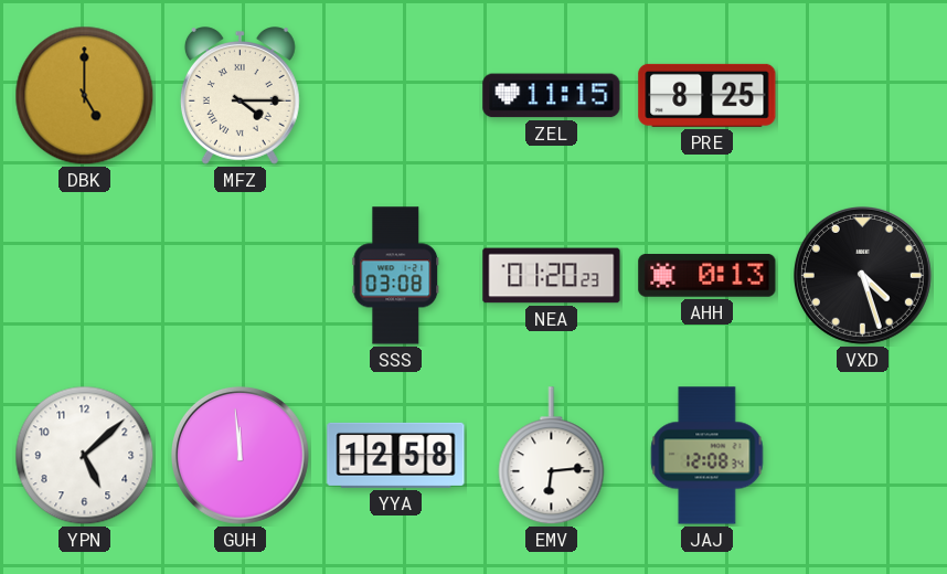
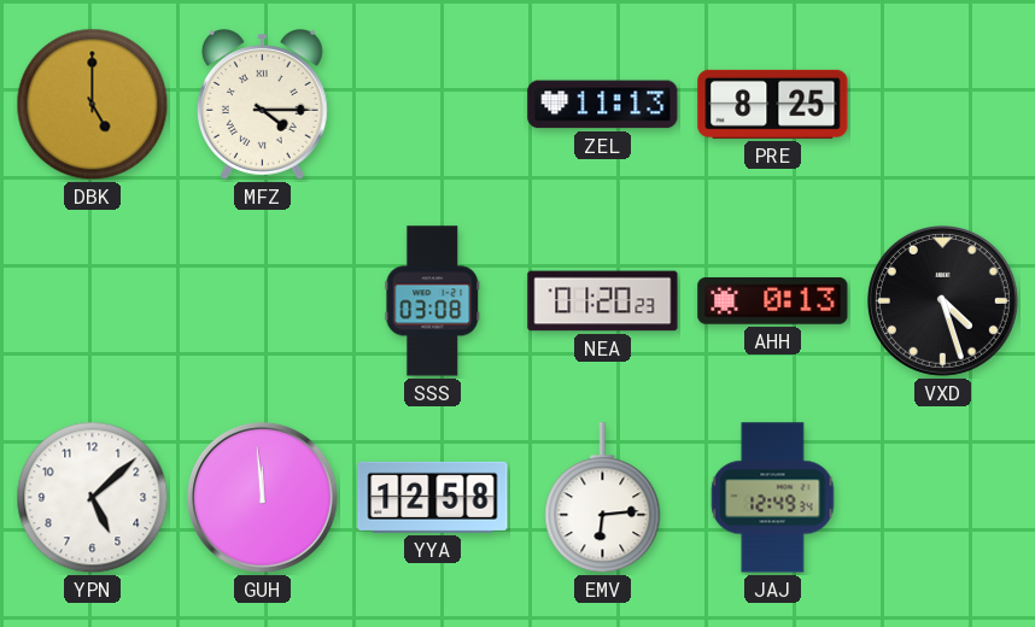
ZEL: 11:15 -> 11:13
JAJ: 12:08 -> 12:49
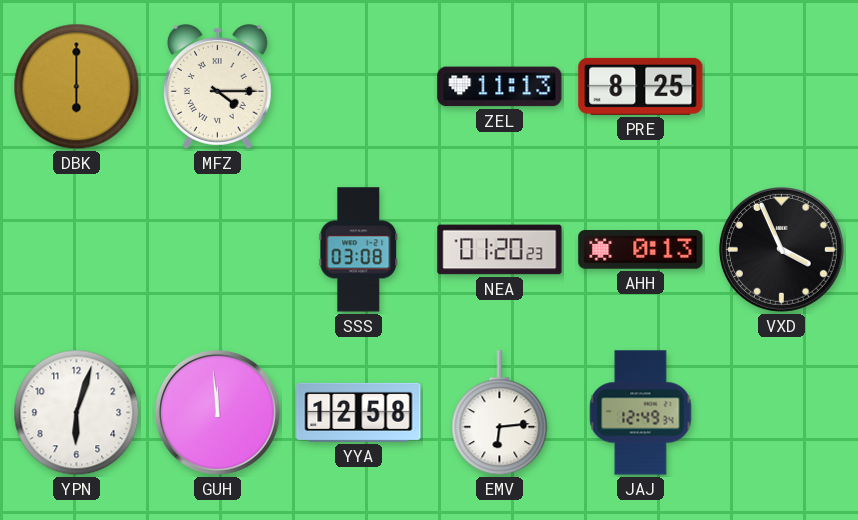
DBK: 5:00 -> 6:00
VXD: 4:27 -> 3:56
YPN: 5:08 -> 6:03
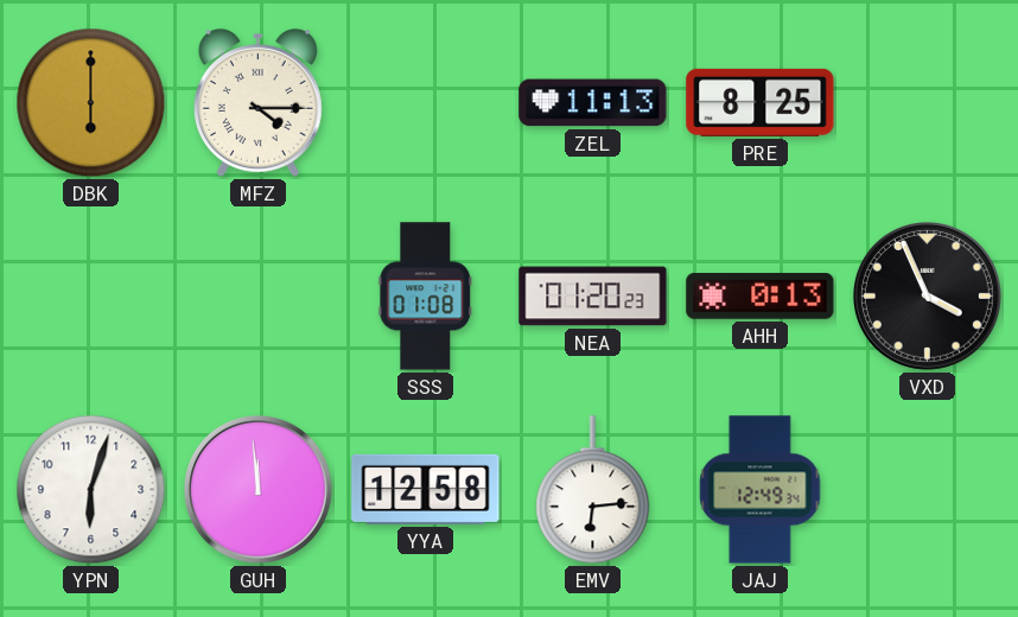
SSS: 03:08 -> 01:08
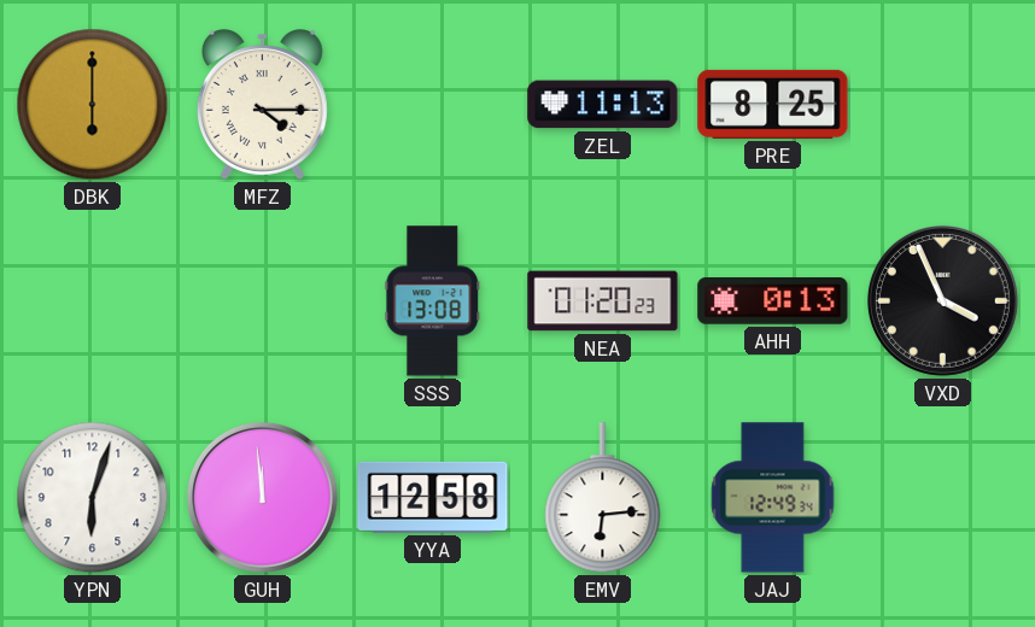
SSS: 01:08 -> 13:08
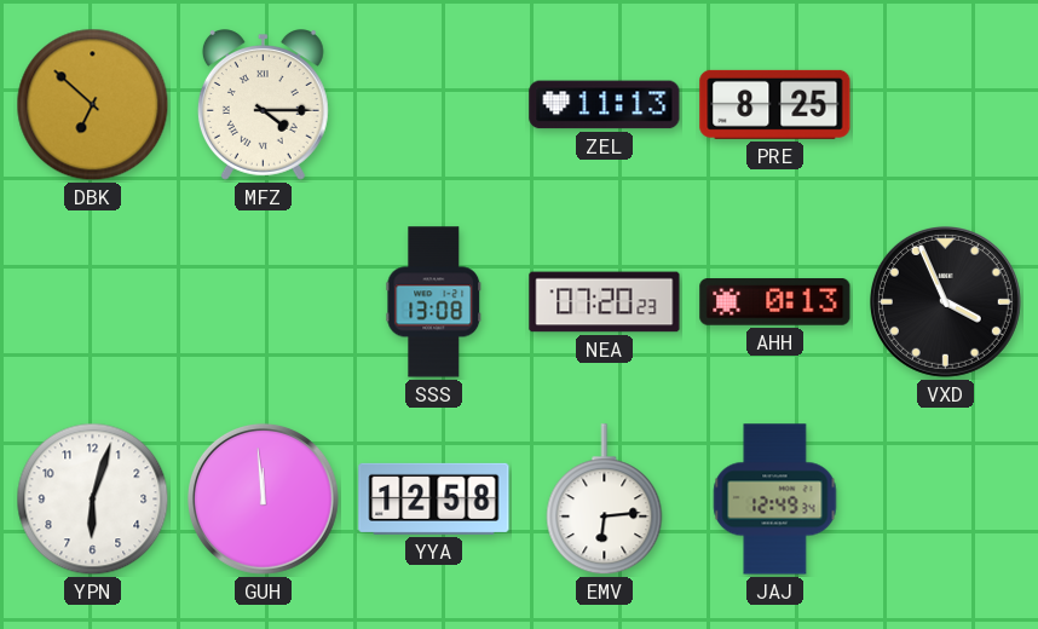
DBK: 6:00 -> 6:52
NEA: 01:20 -> 07:20
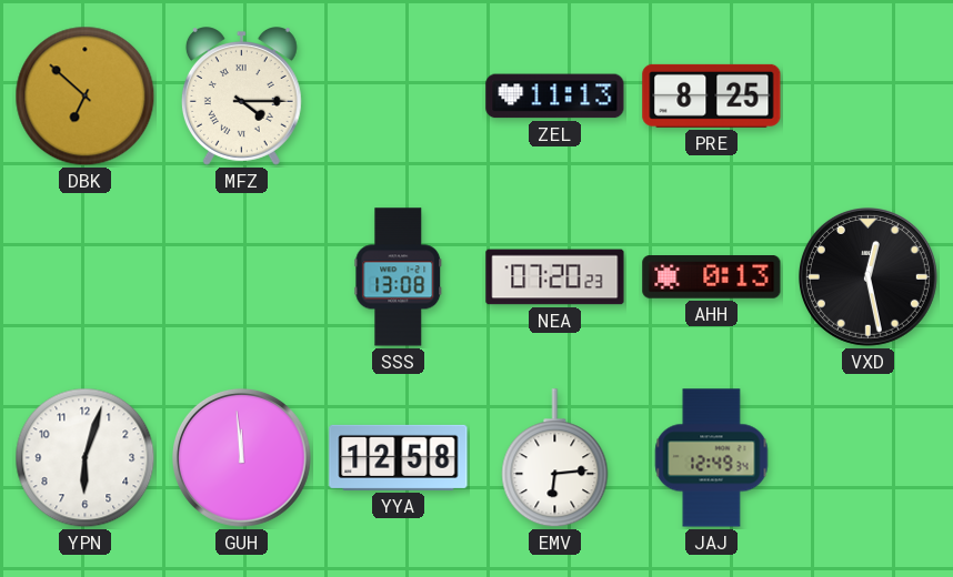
VXD: 3:56 -> 12:28
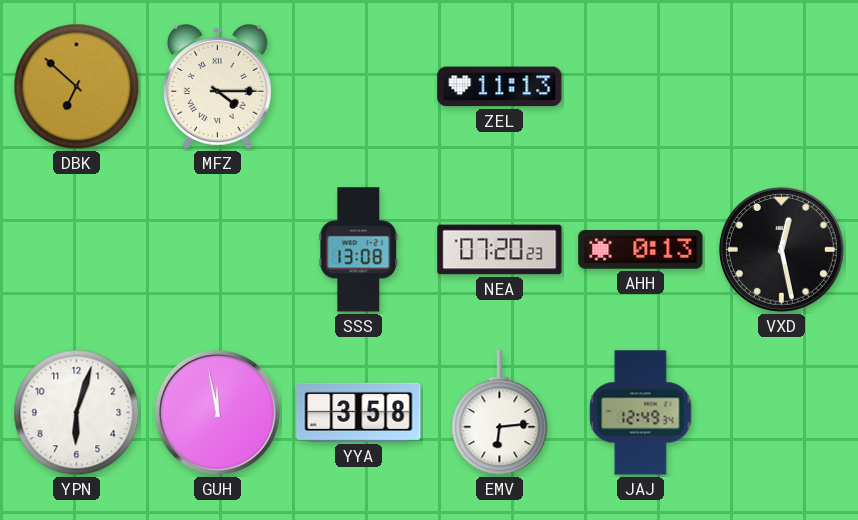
PRE: 8:25 -> none
GUH: 11:59 -> 11:58
YYA: 12:58 -> 3:58
